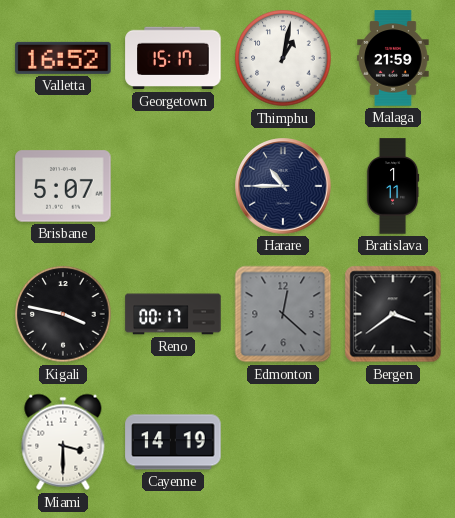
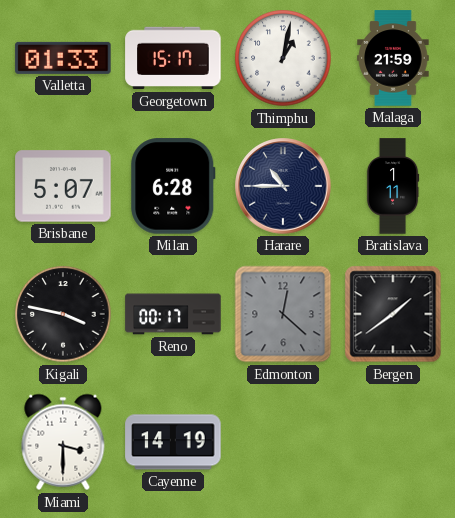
Valletta: 16:52 -> 01:33
Milan: none -> 6:28
Bergen: 3:39 -> 1:39
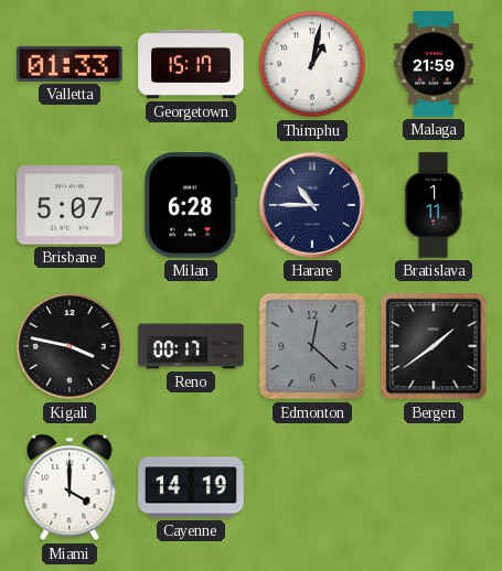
Miami: 3:30 -> 4:00
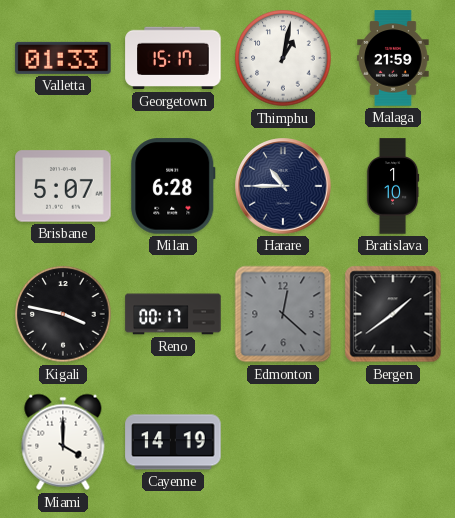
Bratislava: 1:11 -> 1:10
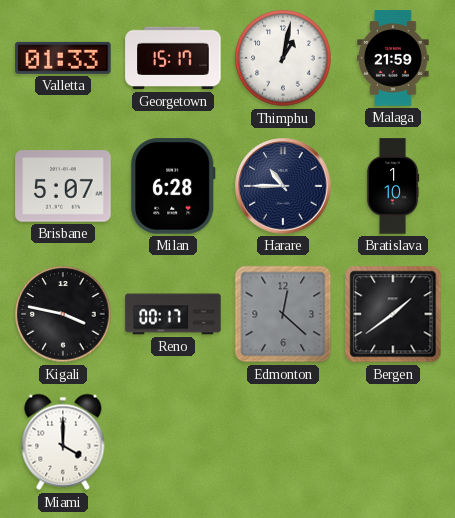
Cayenne: 14:19 -> none
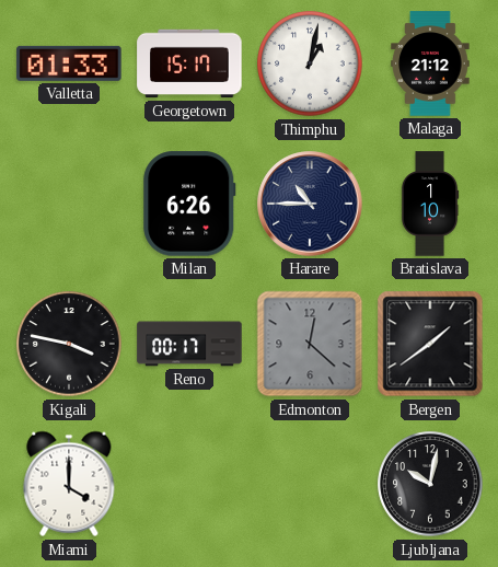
Malaga: 21:59 -> 21:12
Brisbane: 5:07 -> none
Milan: 6:28 -> 6:26
Ljubljana: none -> 10:02
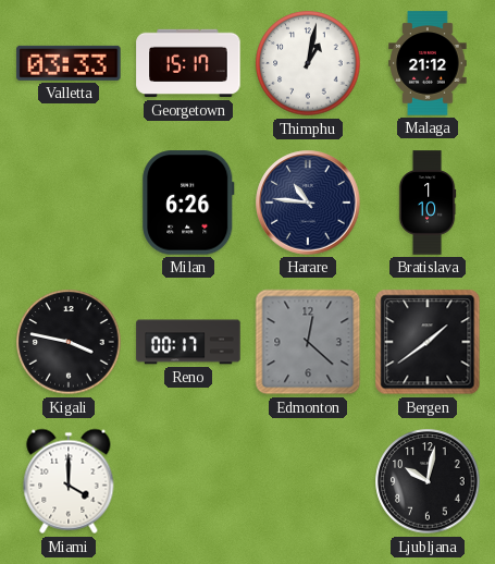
Valletta: 01:33 -> 03:33
Harare: 10:45 -> 10:46
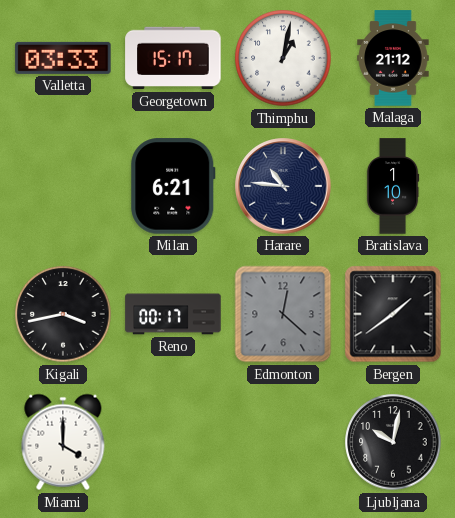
Milan: 6:26 -> 6:21
Kigali: 3:47 -> 3:43
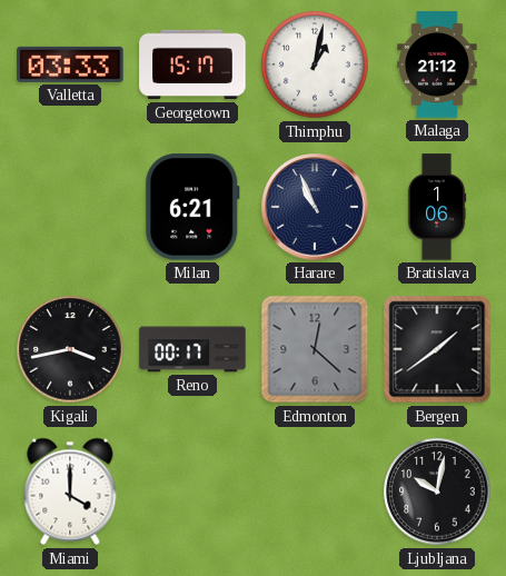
Harare: 10:46 -> 10:56
Bratislava: 1:10 -> 1:06
